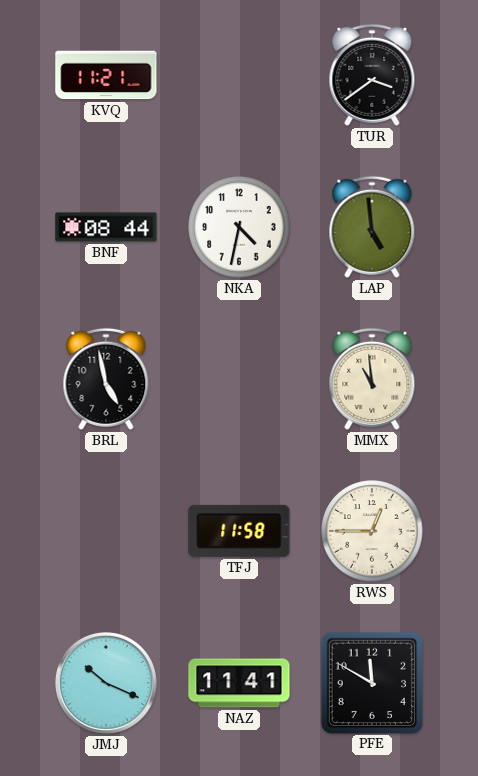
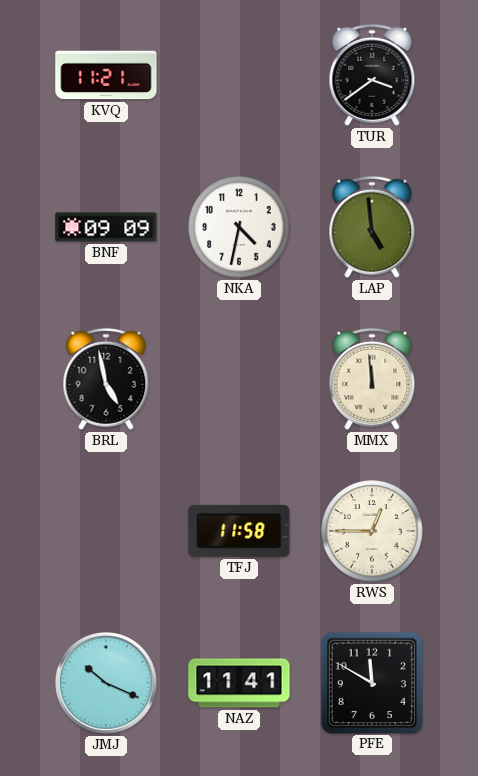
BNF: 08:44 -> 09:09
MMX: 10:59 -> 11:59
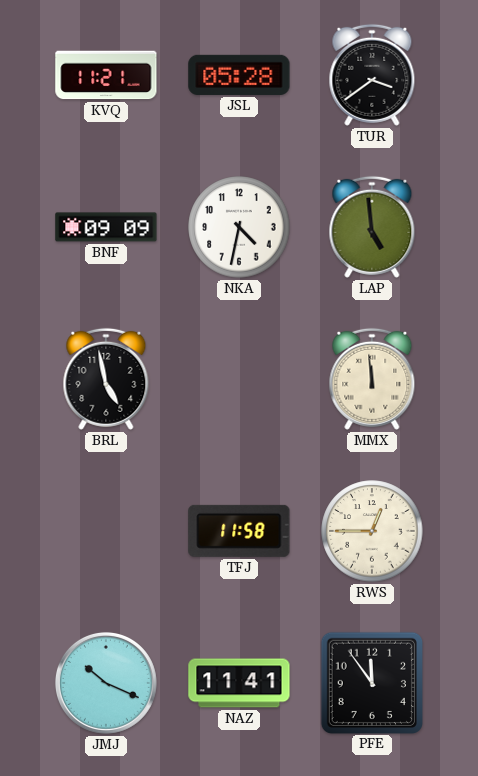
JSL: none -> 05:28
PFE: 11:50 -> 11:54
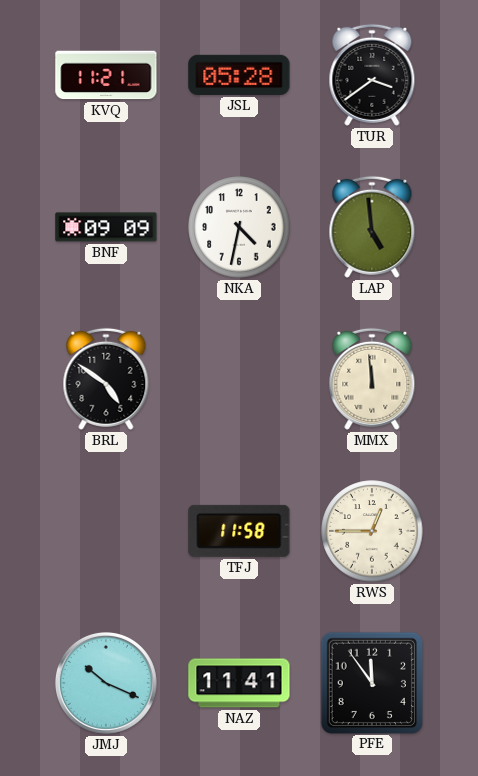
BRL: 4:58 -> 4:51
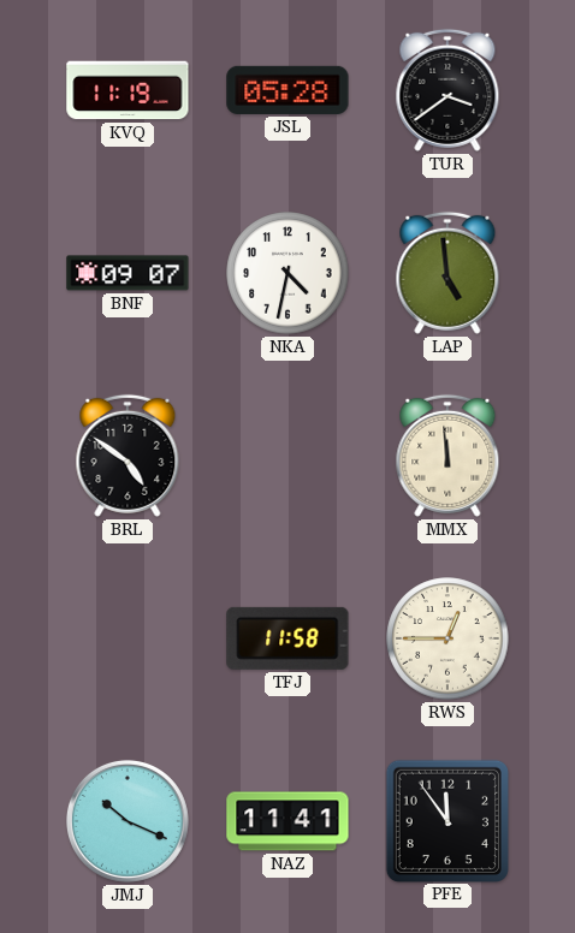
KVQ: 11:21 -> 11:19
BNF: 09:09 -> 09:07
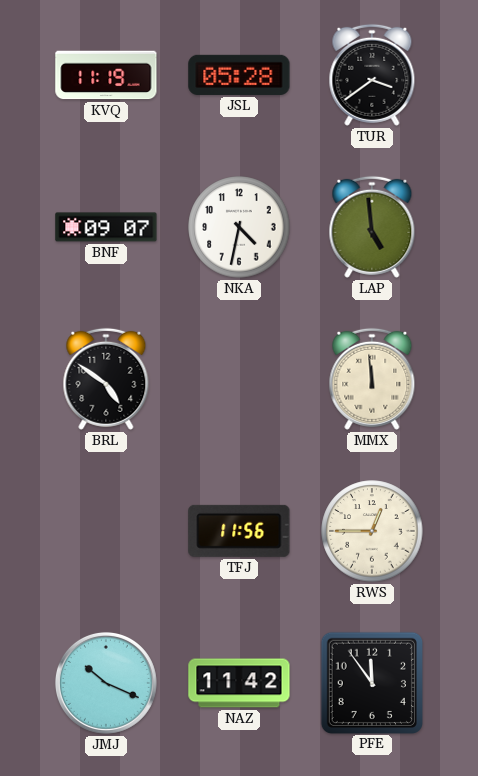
TFJ: 11:58 -> 11:56
NAZ: 11:41 -> 11:42
